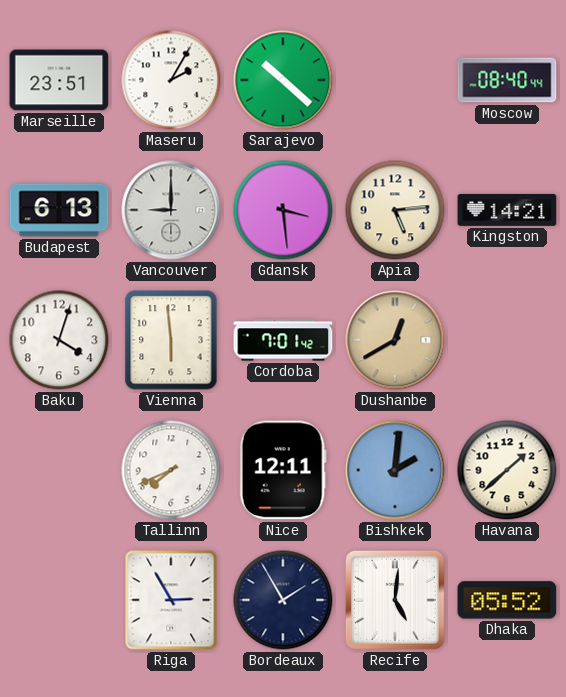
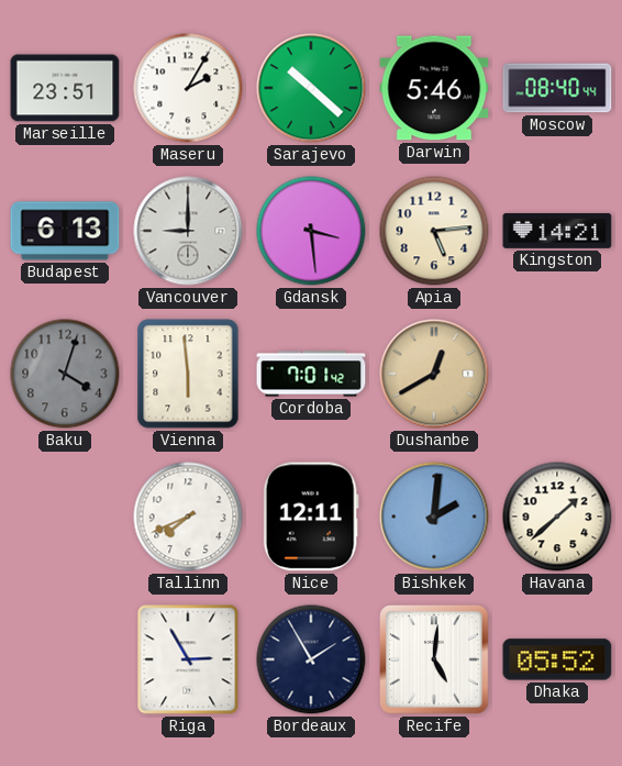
Darwin: none -> 5:46
Baku dial: white -> grey
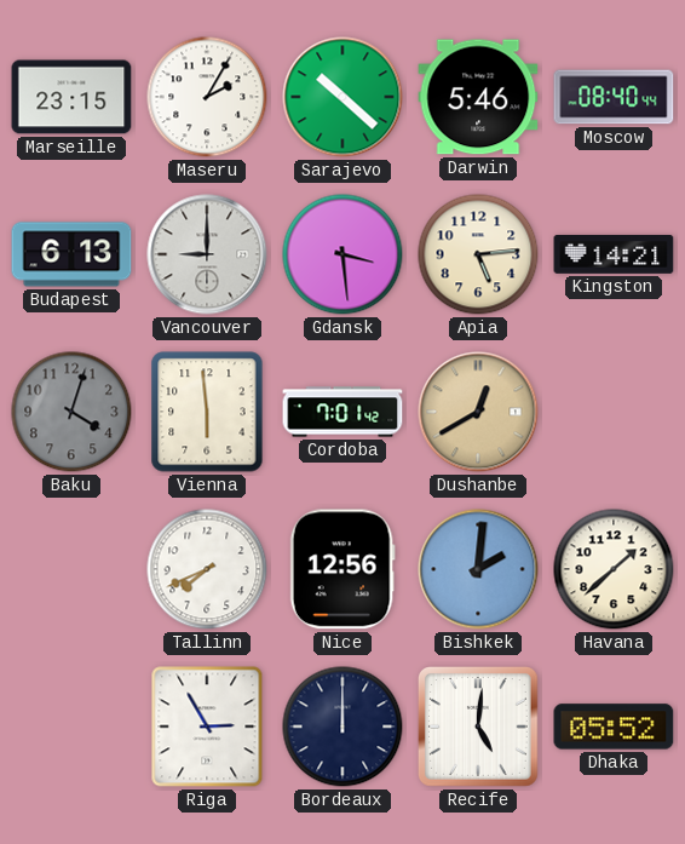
Marseille: 23:51 -> 23:15
Nice: 12:11 -> 12:56
Bordeaux: 1:55 -> 12:00
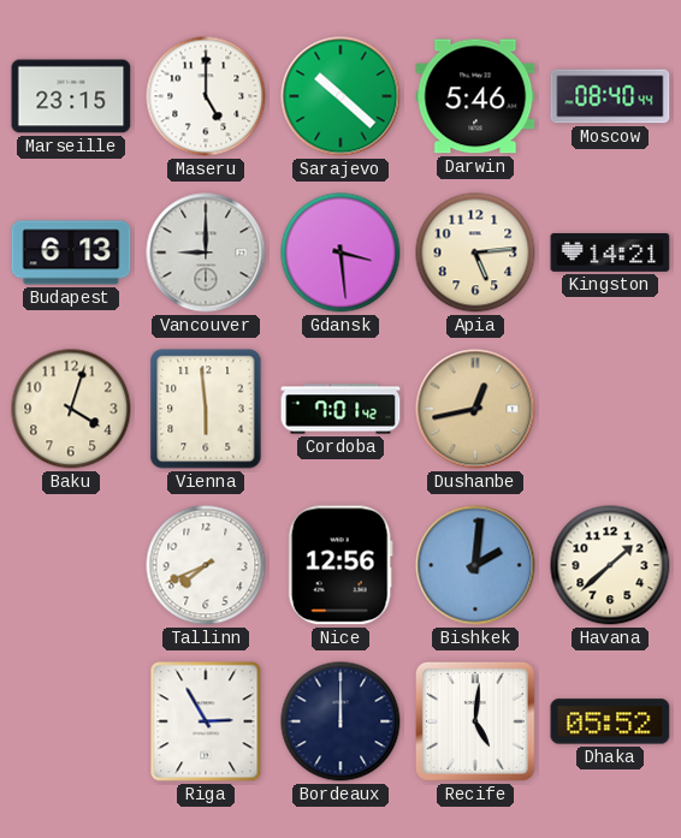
Maseru: 2:05 -> 5:00
Baku dial: grey -> cream
Dushanbe: 12:40 -> 12:43
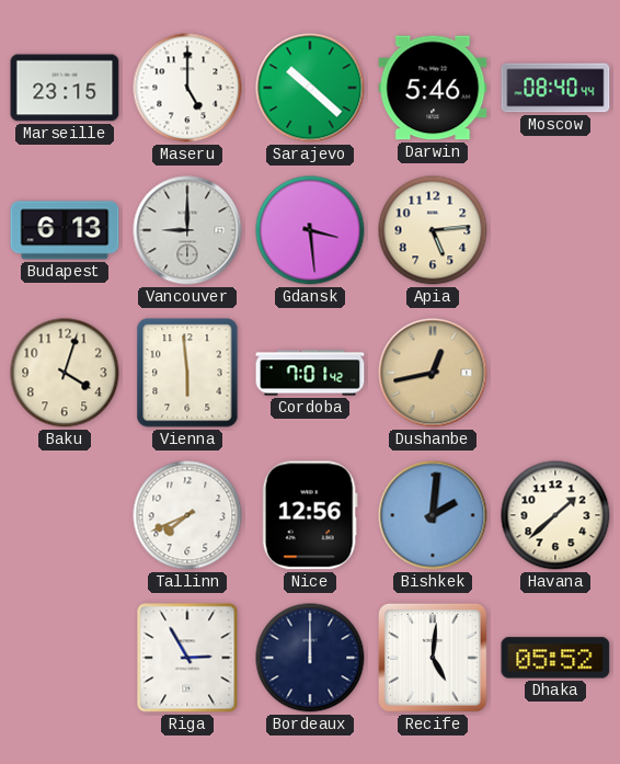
Kingston: 14:21 -> none
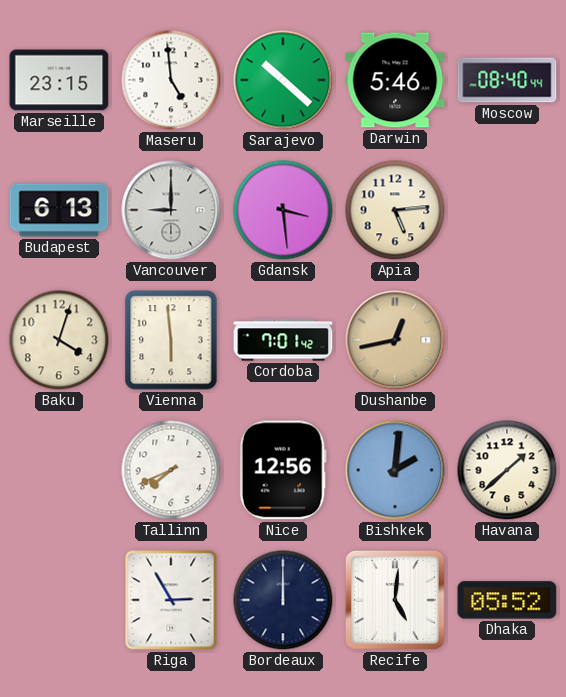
Maseru: 5:00 -> 4:59
